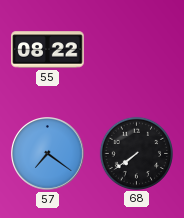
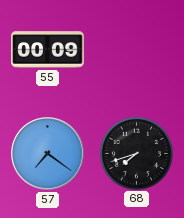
55: 08:22 -> 00:09
68: 7:39 -> 7:42
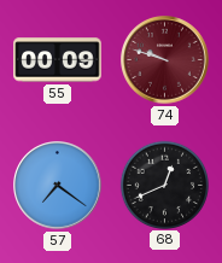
74: none -> 9:48
68: 7:42 -> 12:41
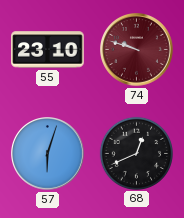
55: 00:09 -> 23:10
57: 7:21 -> 6:03
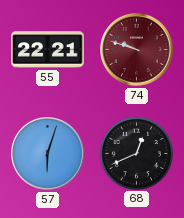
55: 23:10 -> 22:21
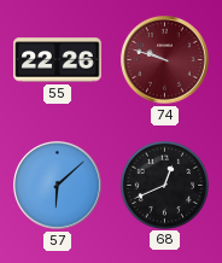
55: 22:21 -> 22:26
57: 6:03 -> 6:08
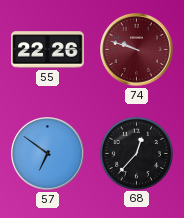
57: 6:08 -> 6:51
68: 12:41 -> 12:37
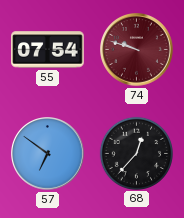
55: 22:26 -> 07:54
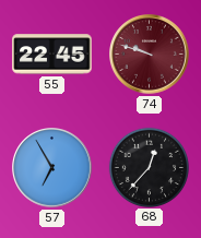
55: 07:54 -> 22:45
57: 6:51 -> 6:55
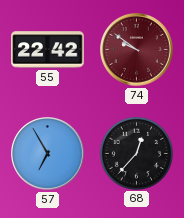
55: 22:45 -> 22:42
74: 9:48 -> 9:51
